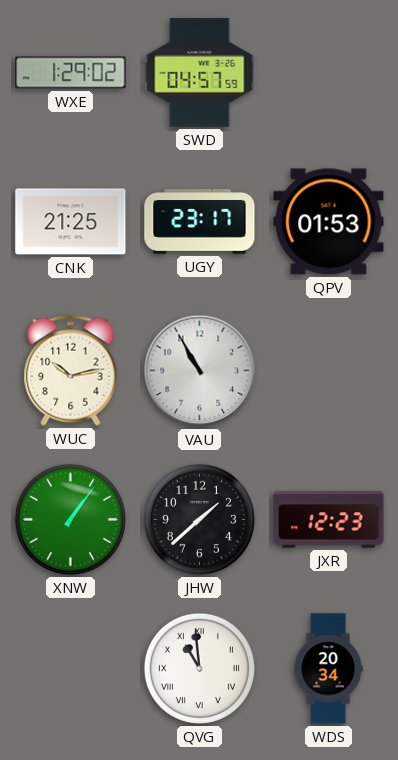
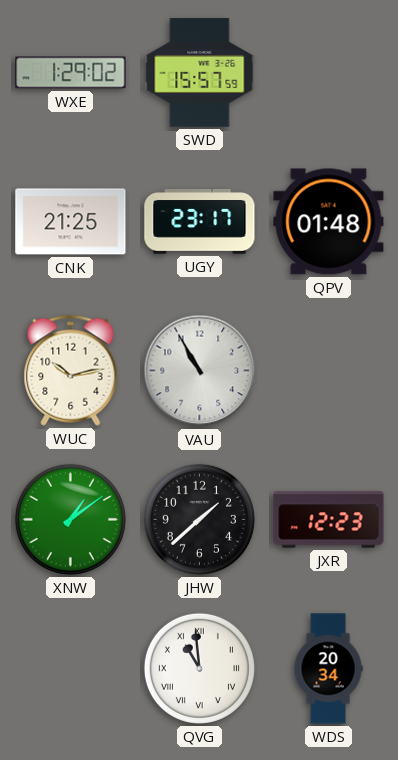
SWD: 04:57 -> 15:57
QPV: 01:53 -> 01:48
XNW: 1:06 -> 1:09
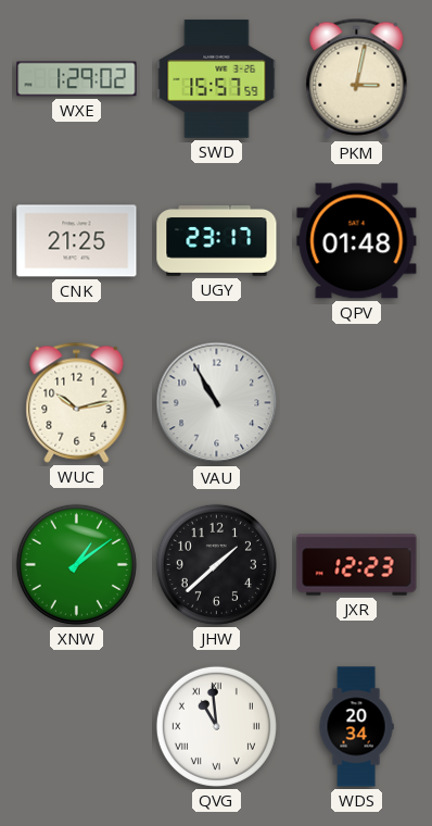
PKM: none -> 3:02
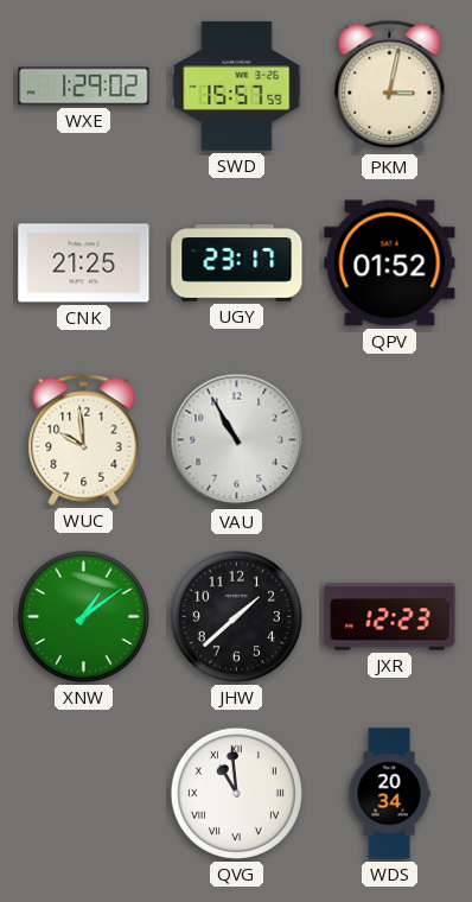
QPV: 01:48 -> 01:52
WUC: 10:13 -> 9:59
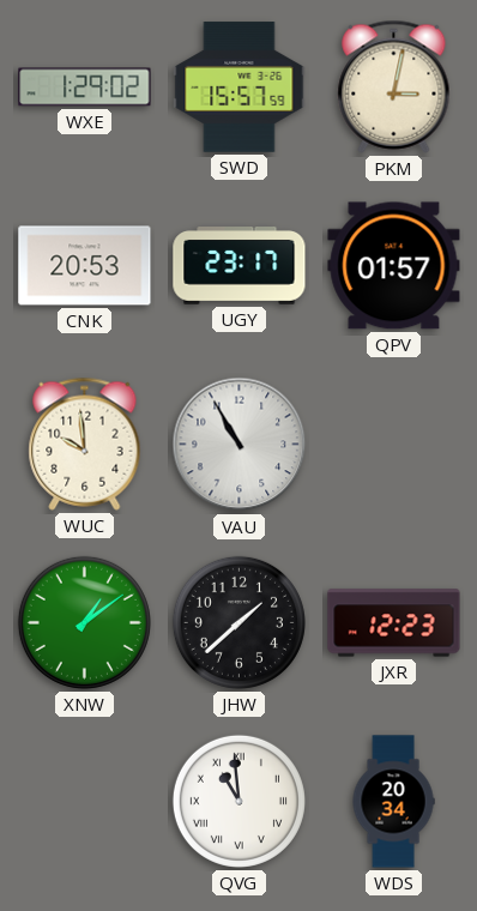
CNK: 21:25 -> 20:53
QPV: 01:52 -> 01:57
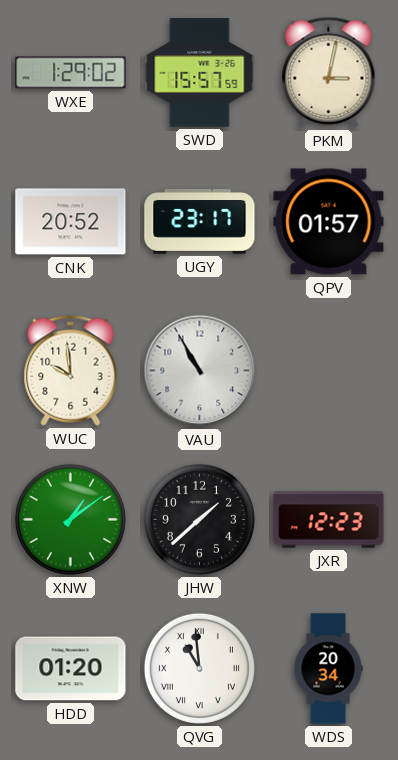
CNK: 20:53 -> 20:52
HDD: none -> 01:20
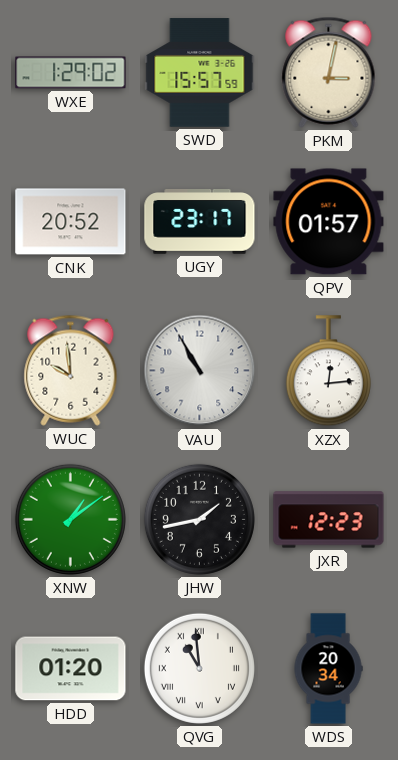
XZX: none -> 12:14
JHW: 1:38 -> 1:43
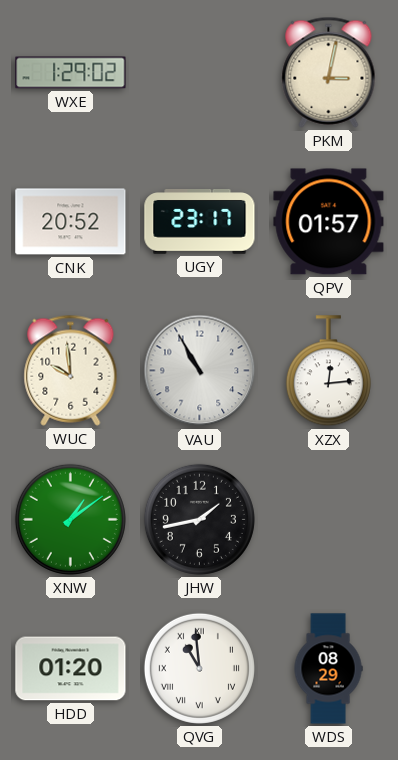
SWD: 15:57 -> none
JXR: 12:23 -> none
WDS: 20:34 -> 08:29
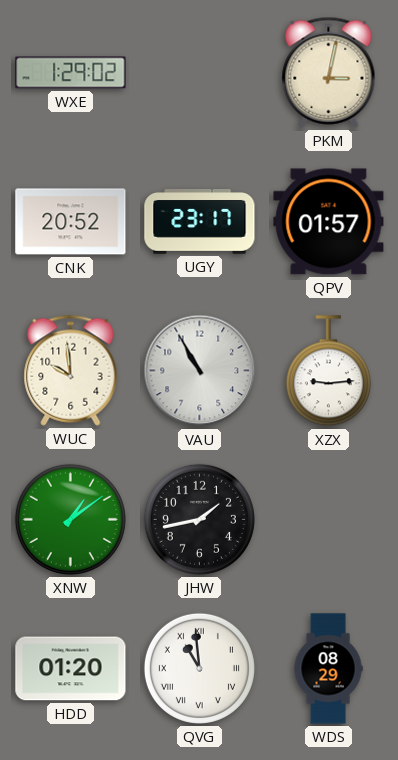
XZX: 12:14 -> 9:14
